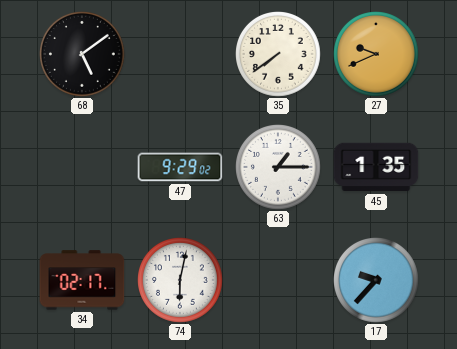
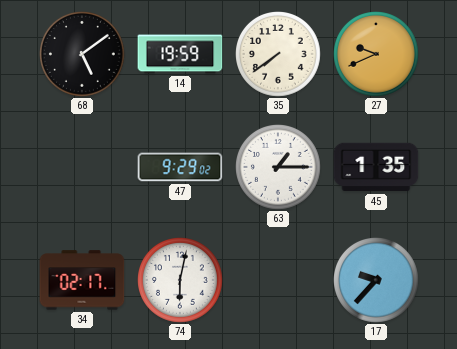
14: none -> 19:59
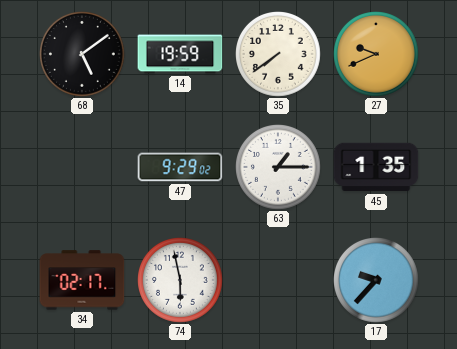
74: 6:02 -> 5:58
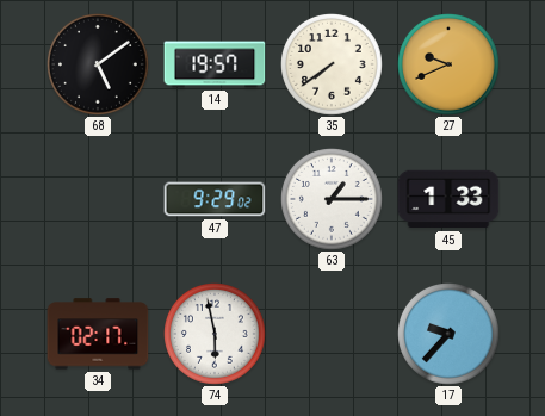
14: 19:59 -> 19:57
45: 1:35 -> 1:33
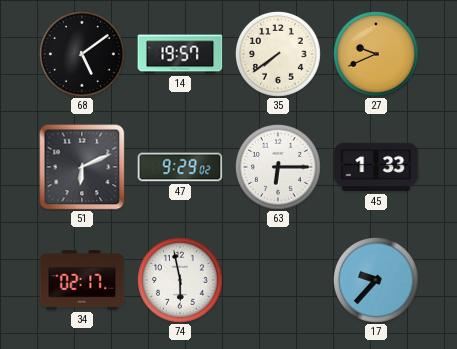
51: none -> 6:11
63: 1:15 -> 6:15
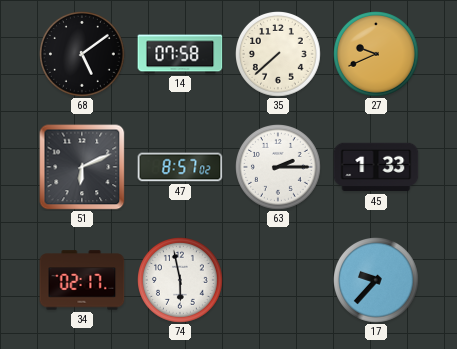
14: 19:57 -> 07:58
35: 7:39 -> 7:38
47: 9:29 -> 8:57
63: 6:15 -> 2:15
